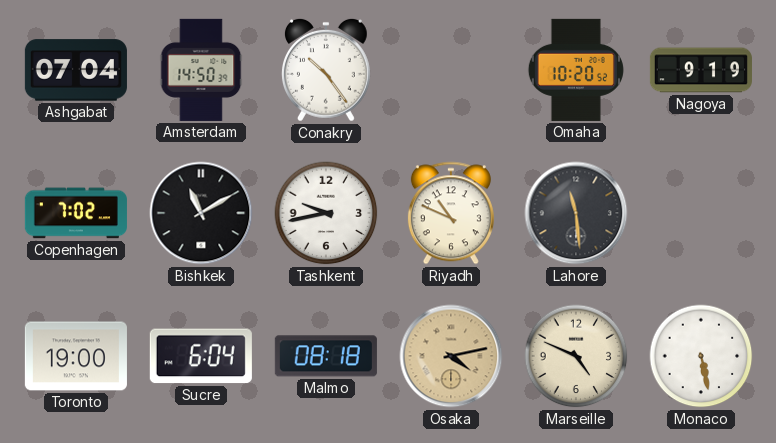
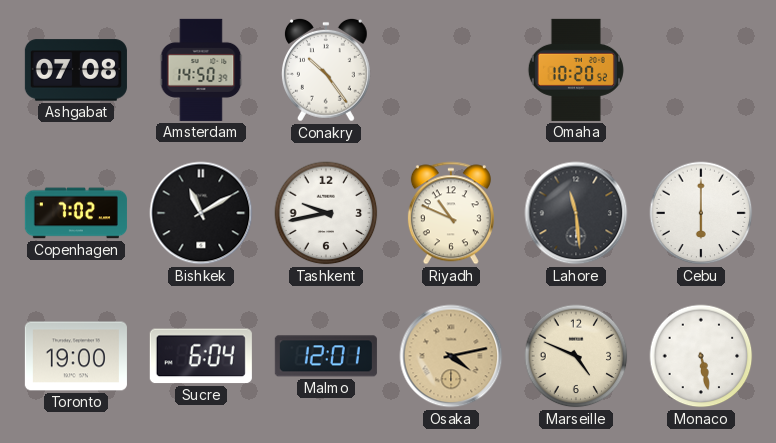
Ashgabat: 07:04 -> 07:08
Nagoya: 9:19 -> none
Cebu: none -> 6:00
Malmo: 08:18 -> 12:01
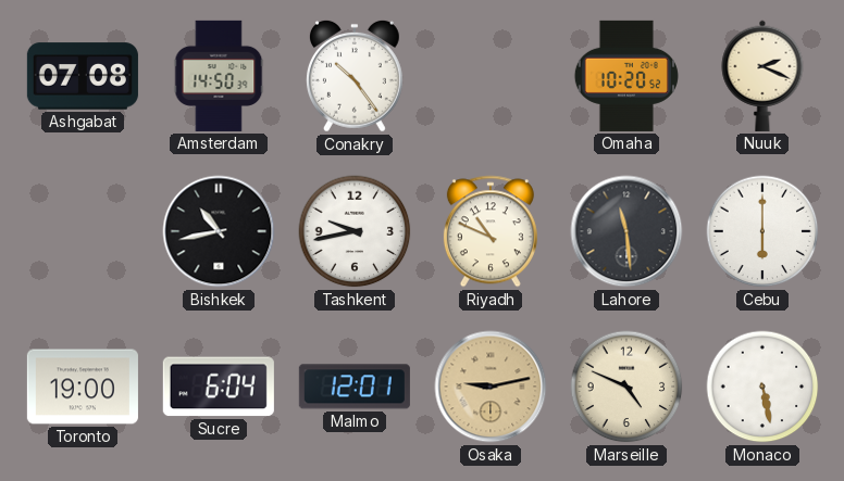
Nuuk: none -> 2:19
Copenhagen: 7:02 -> none
Bishkek: 11:10 -> 10:43
Osaka: 4:13 -> 9:13
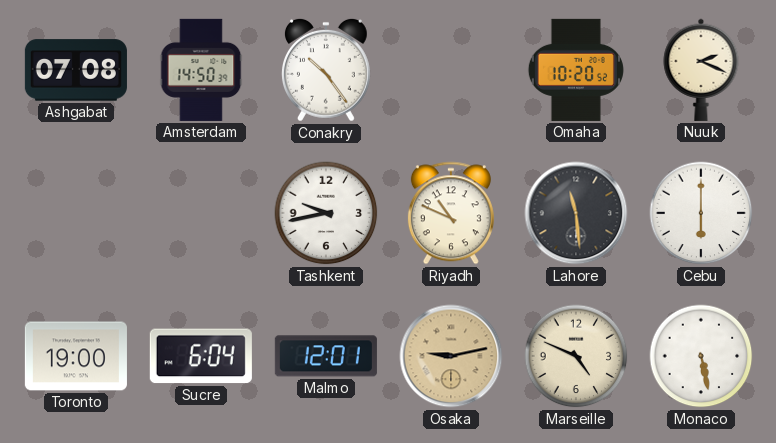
Bishkek: 10:43 -> none
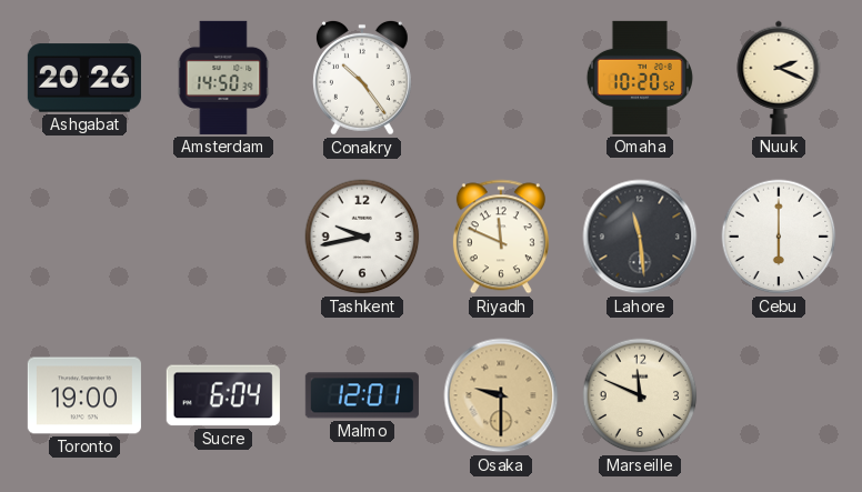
Ashgabat: 07:08 -> 20:26
Riyadh: 10:49 -> 11:49
Osaka: 9:13 -> 9:30
Marseille: 4:49 -> 11:49
Monaco: 5:28 -> none
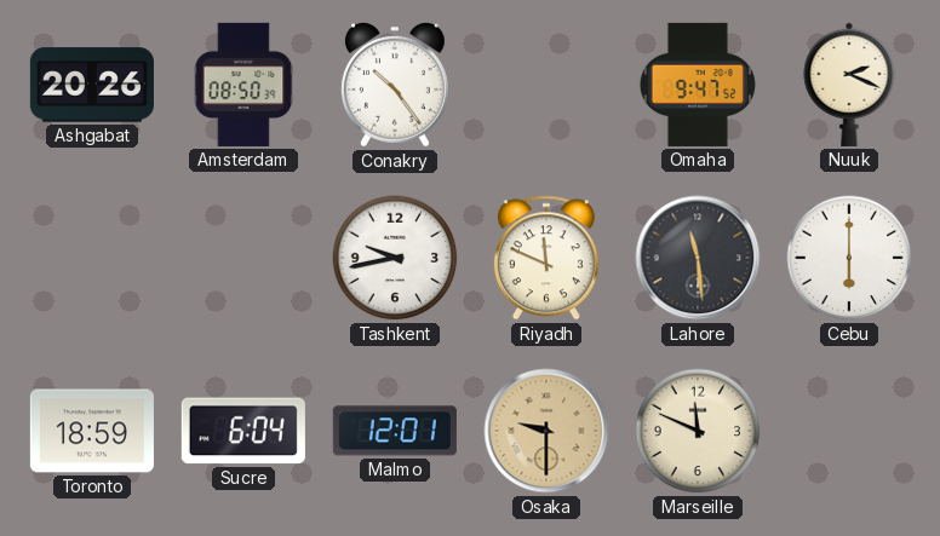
Amsterdam: 14:50 -> 08:50
Omaha: 10:20 -> 9:47
Toronto: 19:00 -> 18:59
